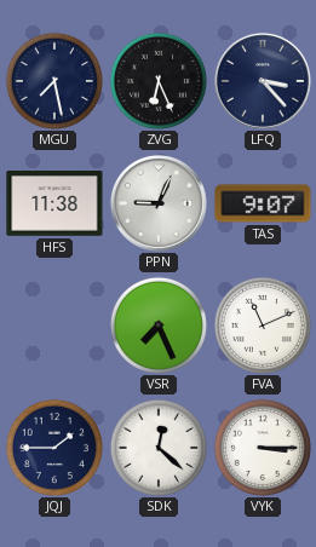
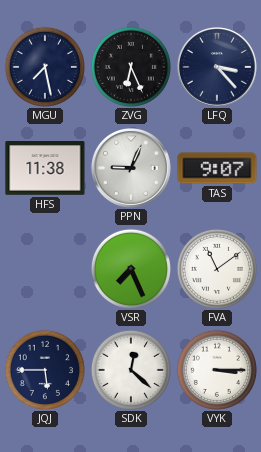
FVA: 11:11 -> 11:09
JQJ: 1:45 -> 5:45
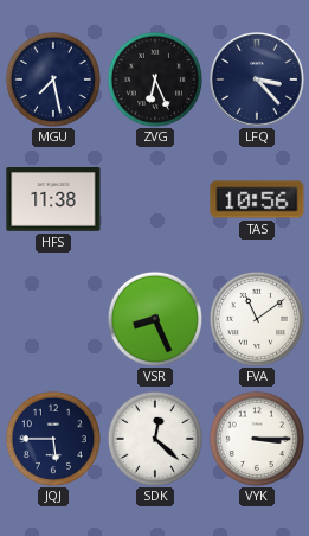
PPN: 9:04 -> none
TAS: 9:07 -> 10:56
VSR: 7:26 -> 8:26
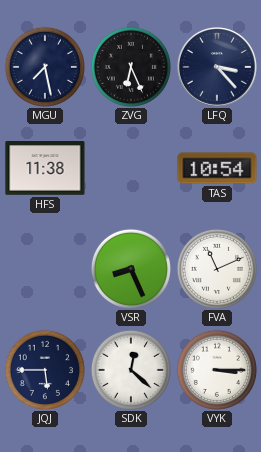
TAS: 10:56 -> 10:54
FVA: 11:09 -> 11:11
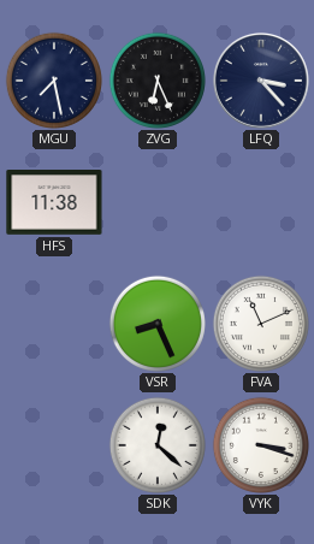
TAS: 10:54 -> none
JQJ: 5:45 -> none
VYK: 3:15 -> 3:18
